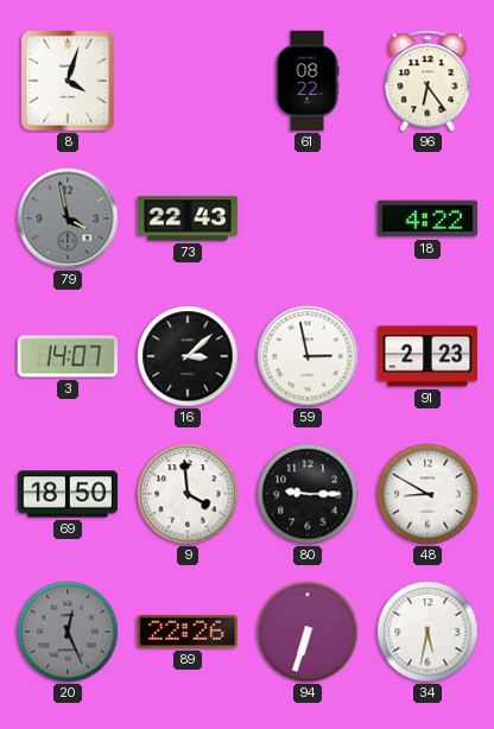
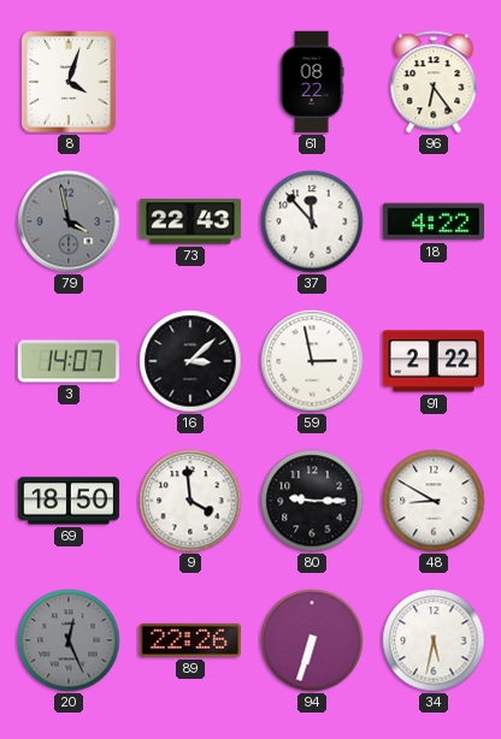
37: none -> 11:53
91: 2:23 -> 2:22
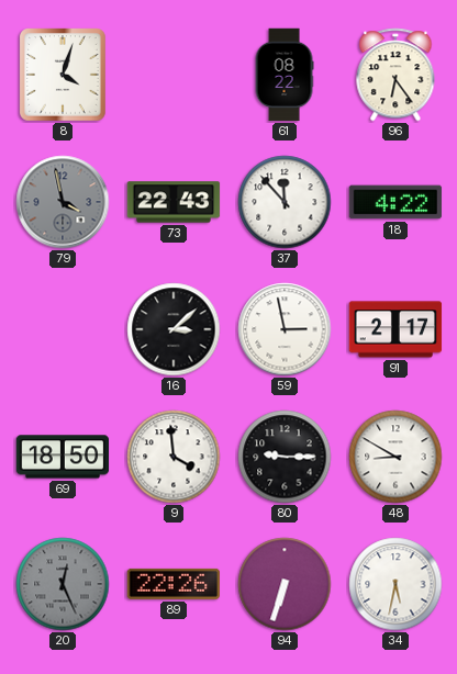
3: 14:07 -> none
91: 2:22 -> 2:17
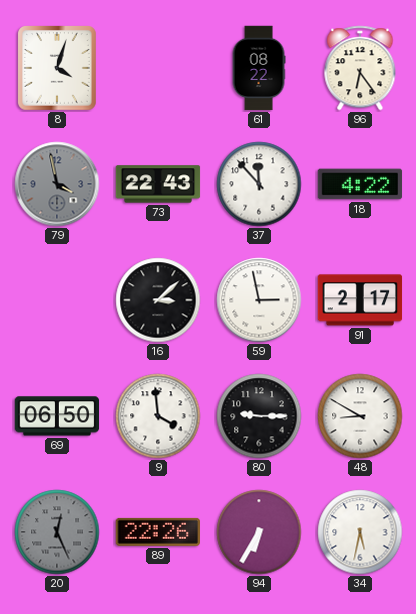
69: 18:50 -> 06:50
94: 6:33 -> 6:35
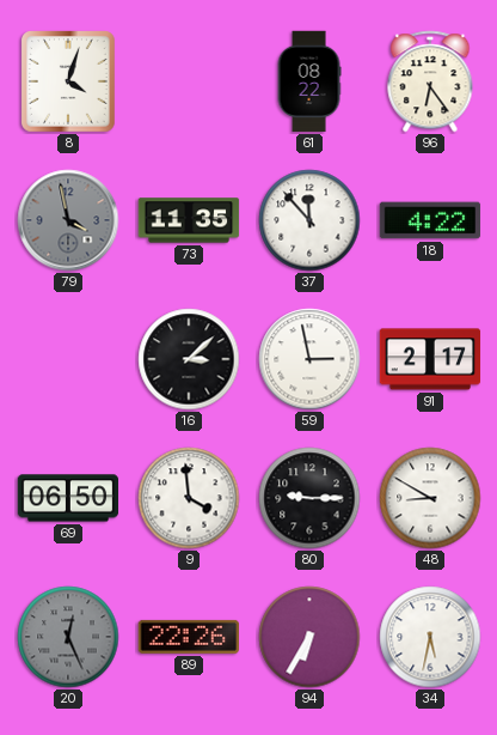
73: 22:43 -> 11:35
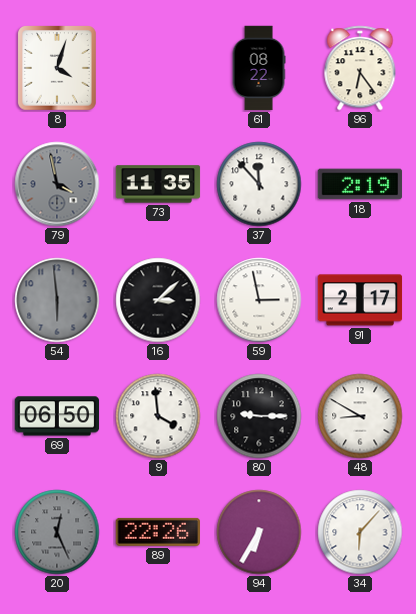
18: 4:22 -> 2:19
54: none -> 5:59
34: 5:32 -> 6:07
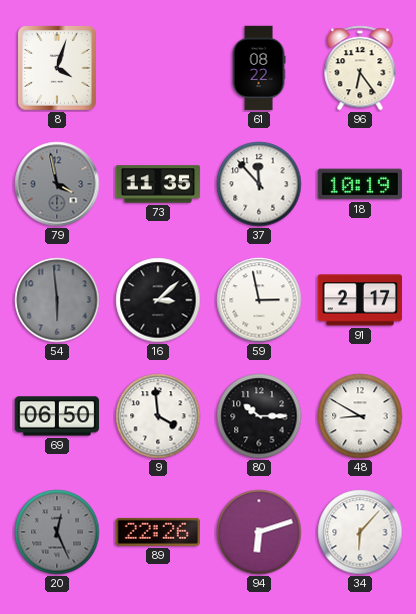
18: 2:19 -> 10:19
80: 9:15 -> 10:15
94: 6:35 -> 6:12
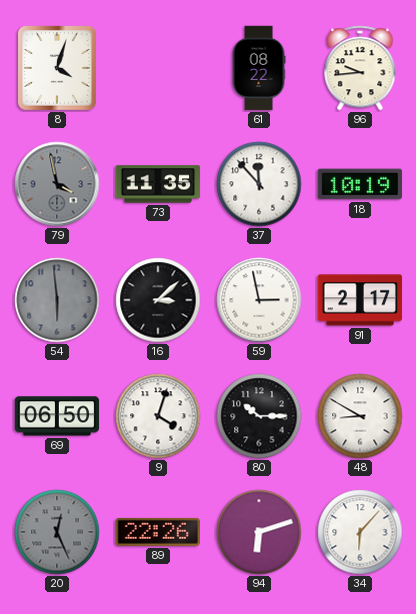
96: 6:24 -> 9:44
9: 3:59 -> 4:03
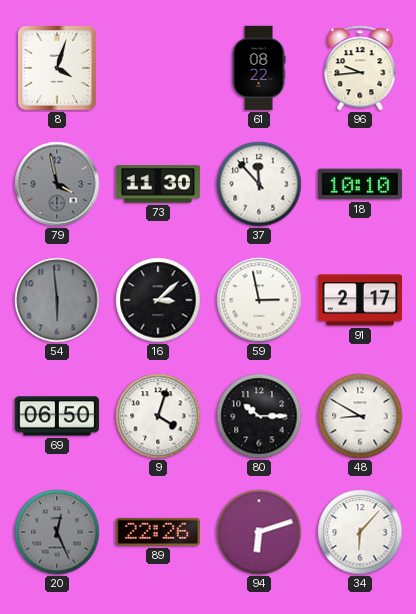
73: 11:35 -> 11:30
18: 10:19 -> 10:10
